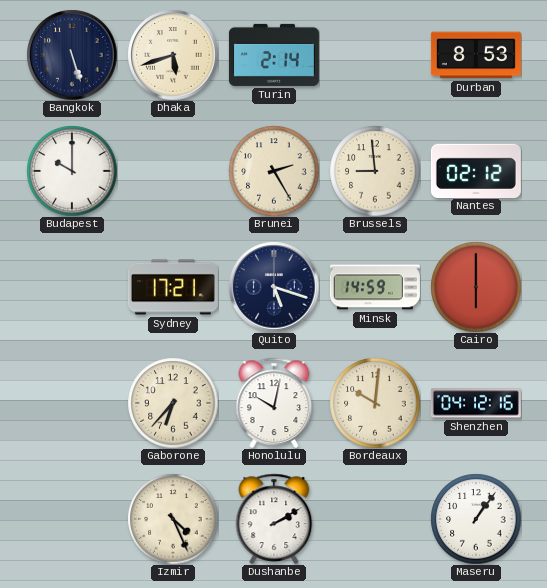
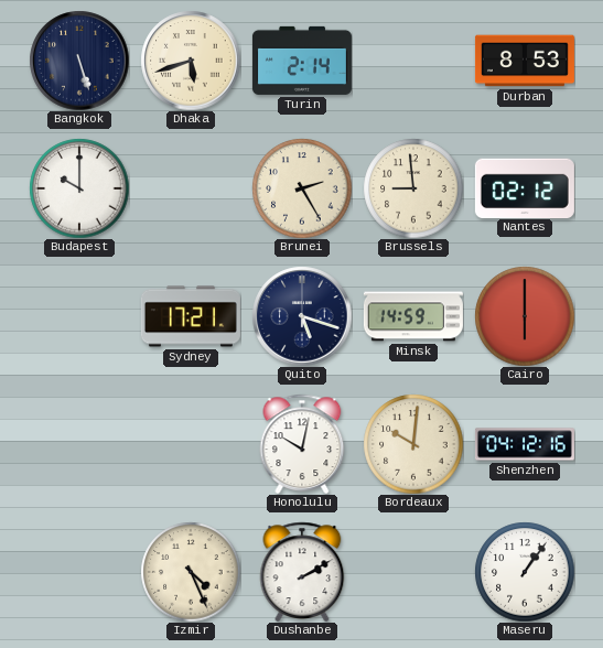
Gaborone: 6:37 -> none
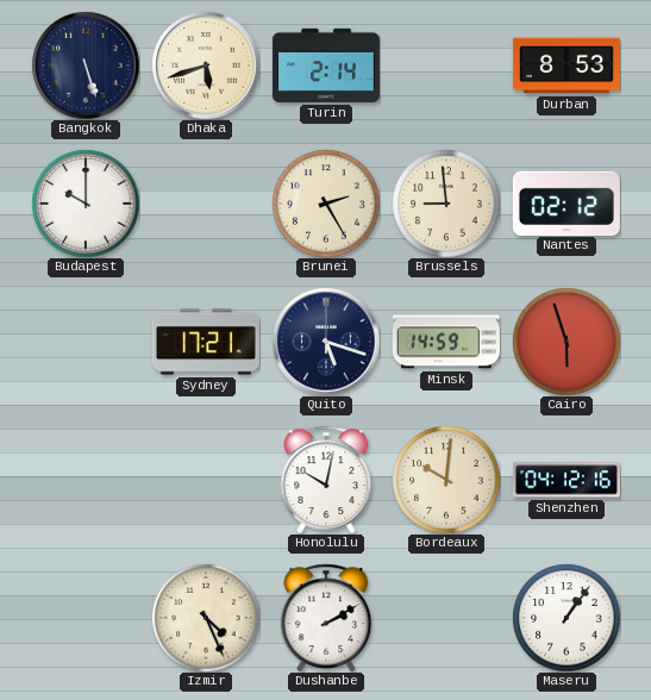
Cairo: 6:00 -> 5:57
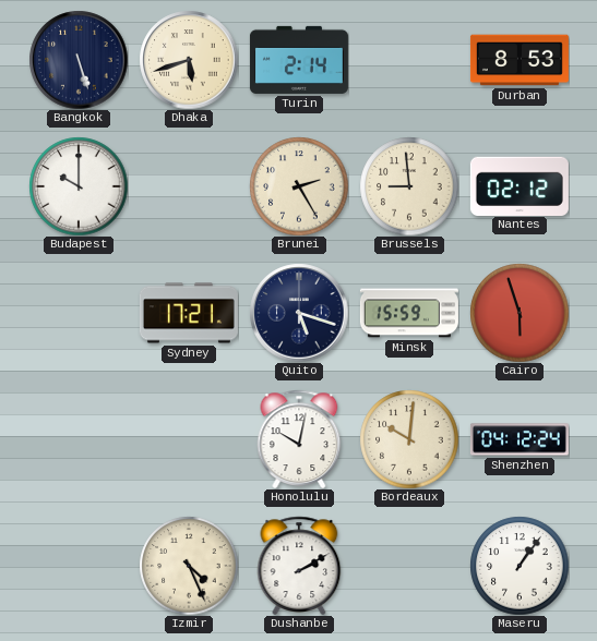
Minsk: 14:59 -> 15:59
Shenzhen: 04:12:16 -> 04:12:24
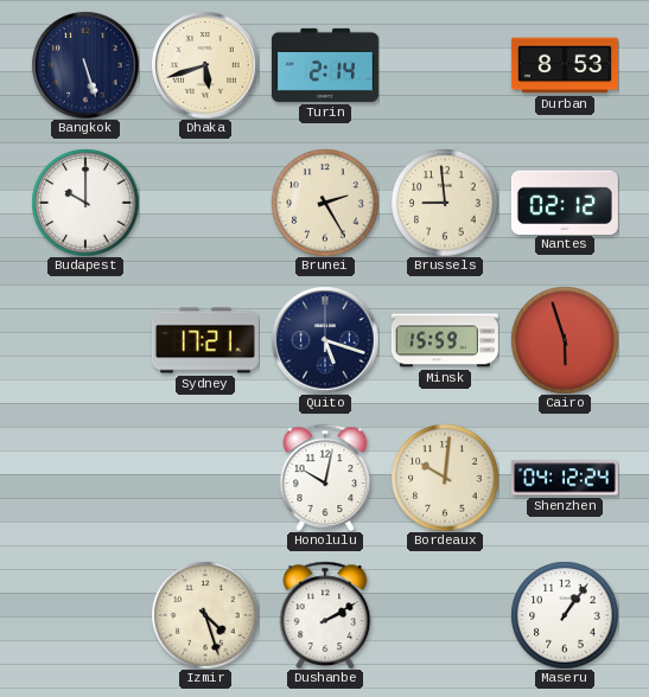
Izmir: 4:26 -> 4:27
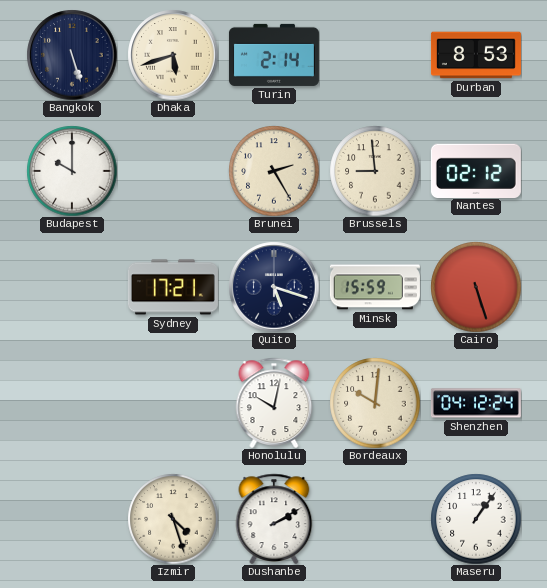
Cairo: 5:57 -> 5:27
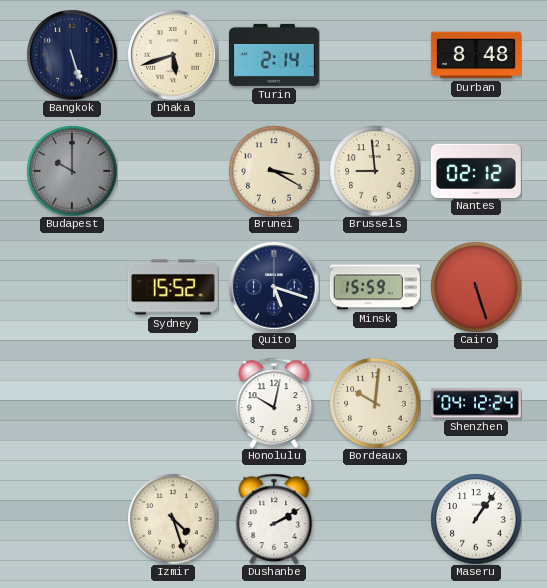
Durban: 8:53 -> 8:48
Budapest dial: white -> grey
Brunei: 2:25 -> 3:20
Sydney: 17:21 -> 15:52
